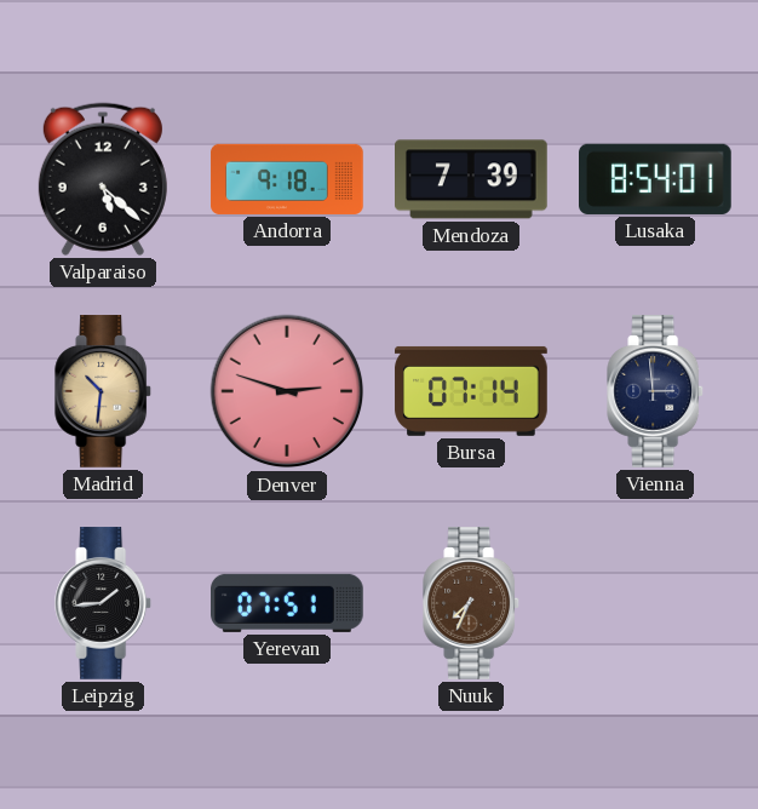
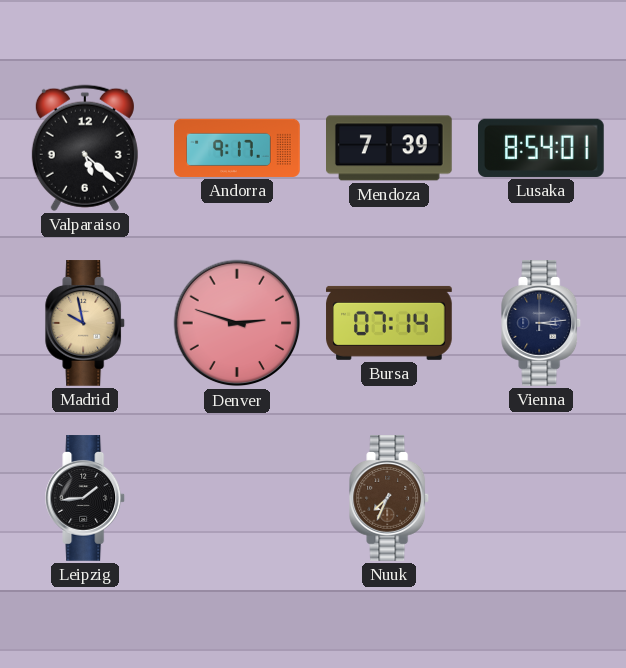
Andorra: 9:18 -> 9:17
Madrid: 10:31 -> 9:58
Vienna: 2:59 -> 3:14
Yerevan: 07:51 -> none
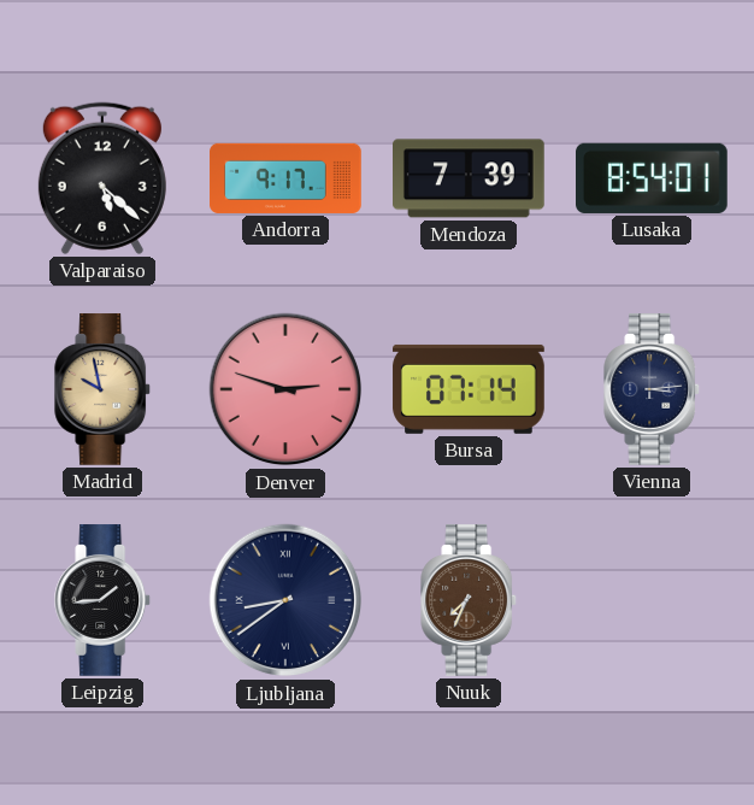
Ljubljana: none -> 8:39
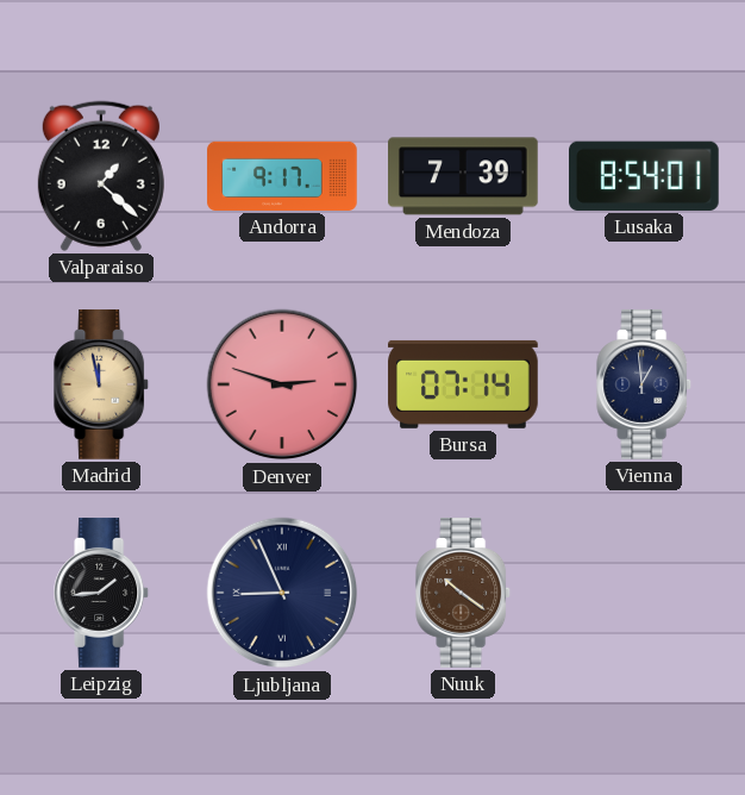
Valparaiso: 5:22 -> 1:22
Madrid: 9:58 -> 11:58
Vienna: 3:14 -> 12:59
Ljubljana: 8:39 -> 8:56
Nuuk: 7:34 -> 10:21
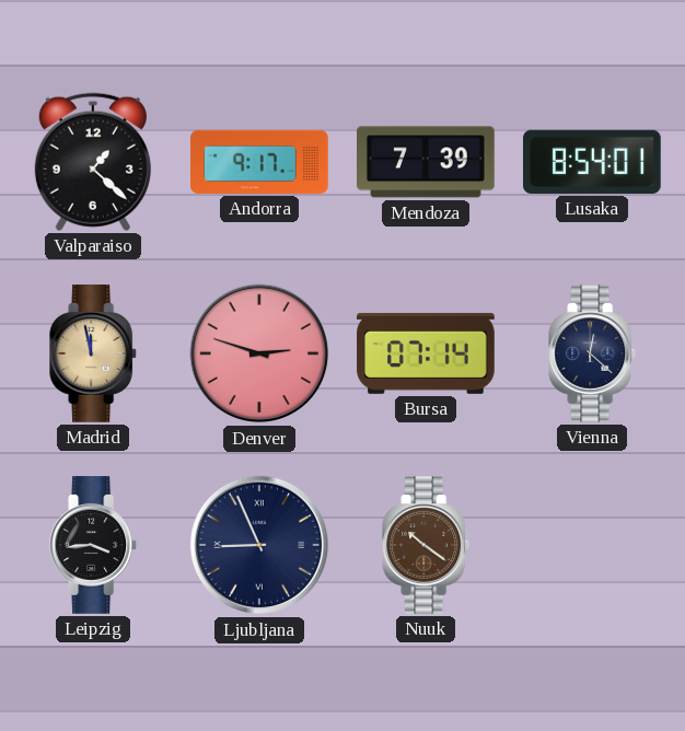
Vienna: 12:59 -> 12:22
Leipzig: 1:44 -> 3:44
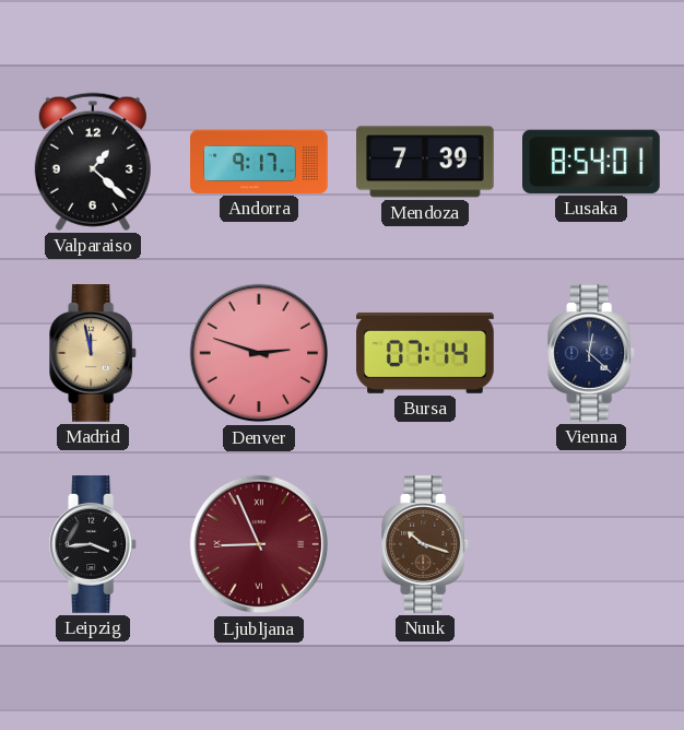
Ljubljana dial: navy -> burgundy
Nuuk: 10:21 -> 10:18
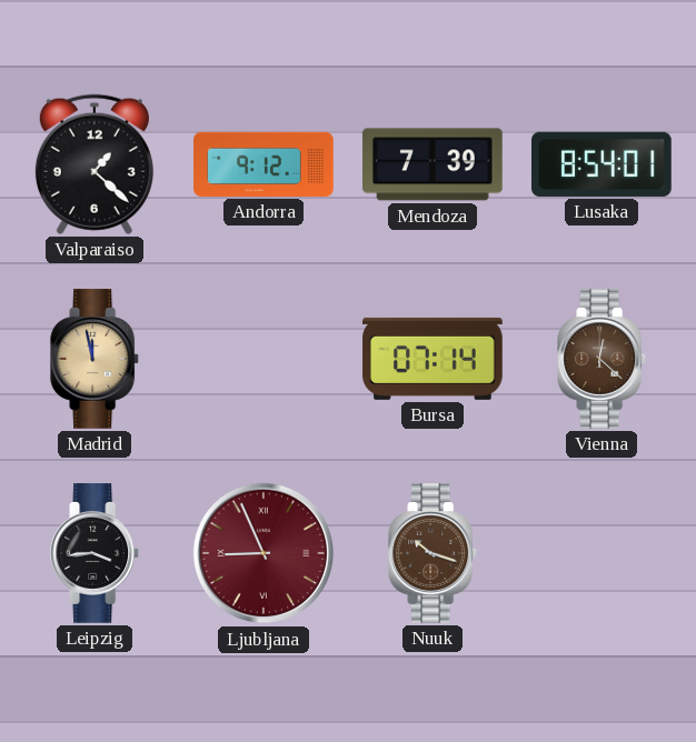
Andorra: 9:17 -> 9:12
Denver: 2:48 -> none
Vienna dial: navy -> brown
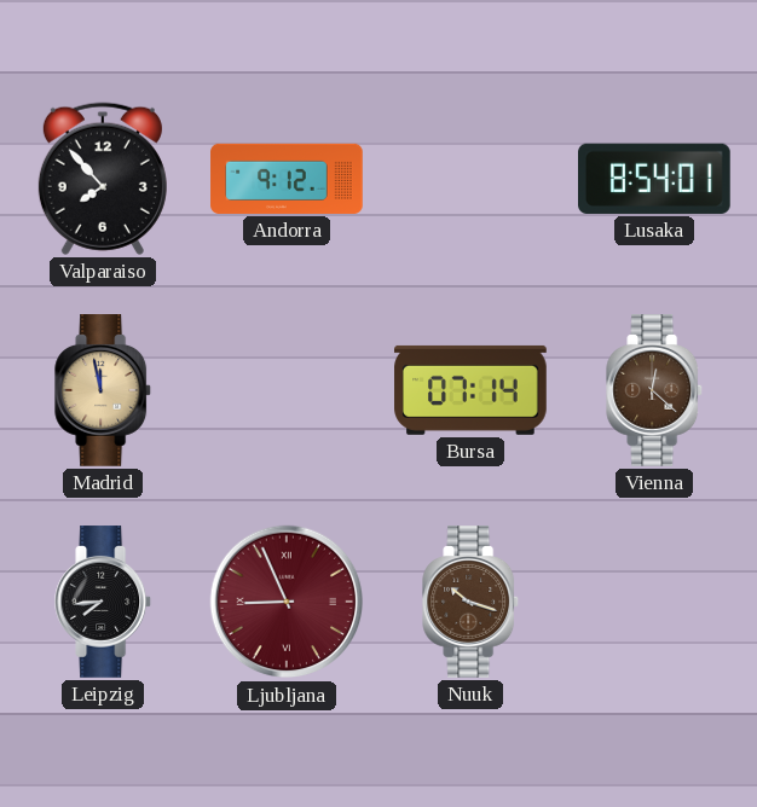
Valparaiso: 1:22 -> 7:53
Mendoza: 7:39 -> none
Leipzig: 3:44 -> 7:44
